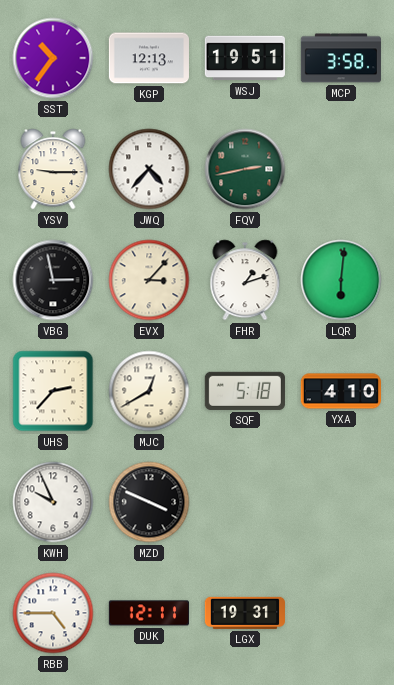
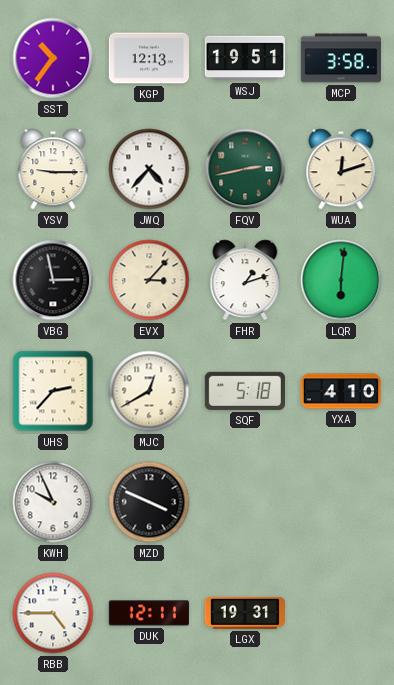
WUA: none -> 12:12
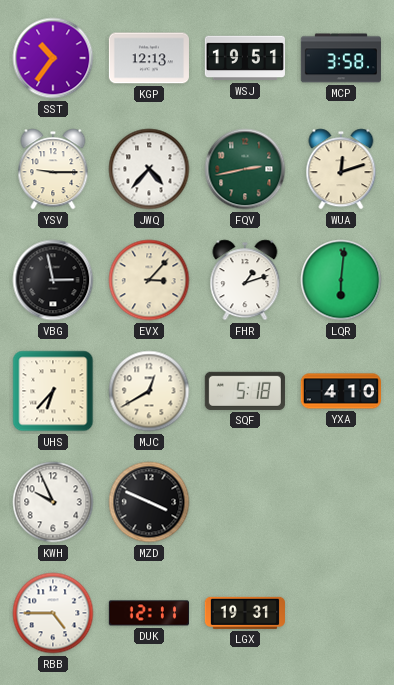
UHS: 2:37 -> 6:37
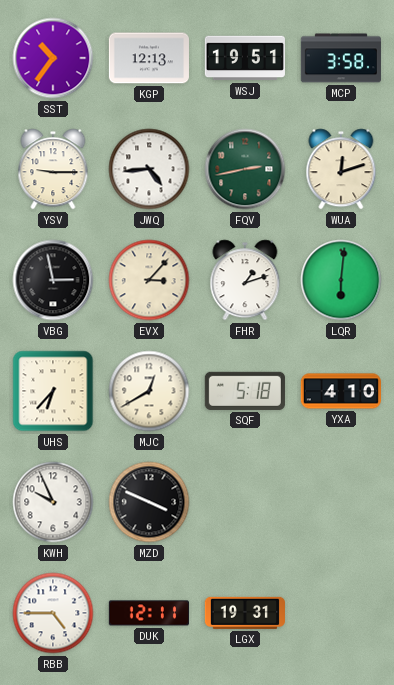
JWQ: 4:37 -> 4:44
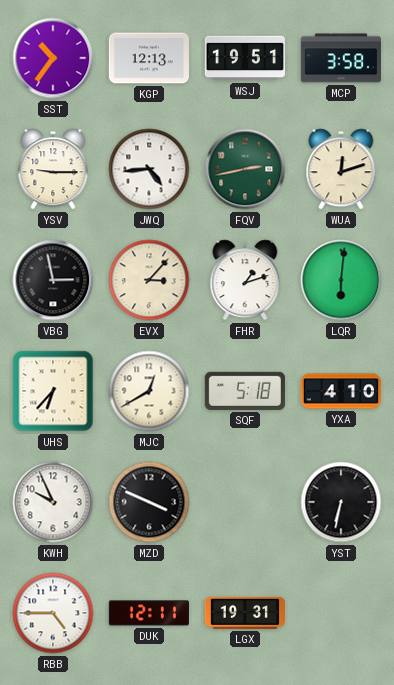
YST: none -> 6:32
